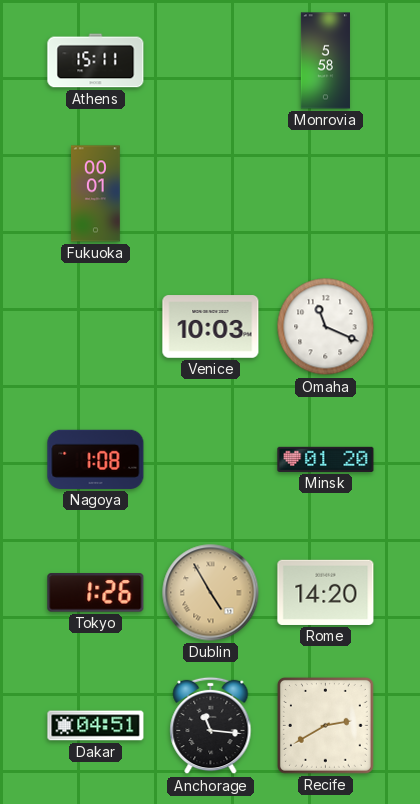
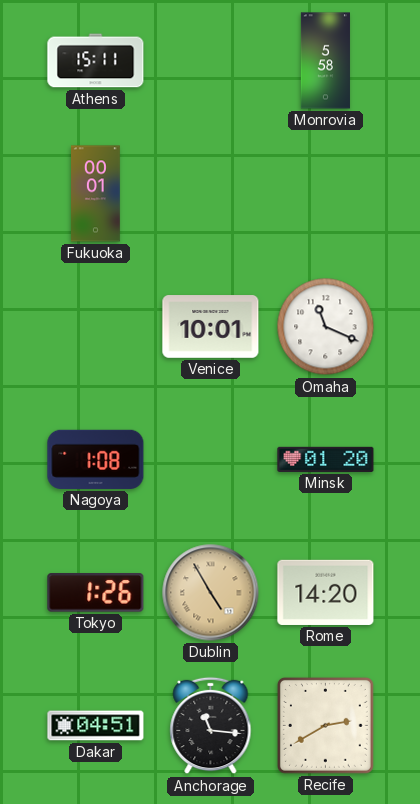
Venice: 10:03 -> 10:01
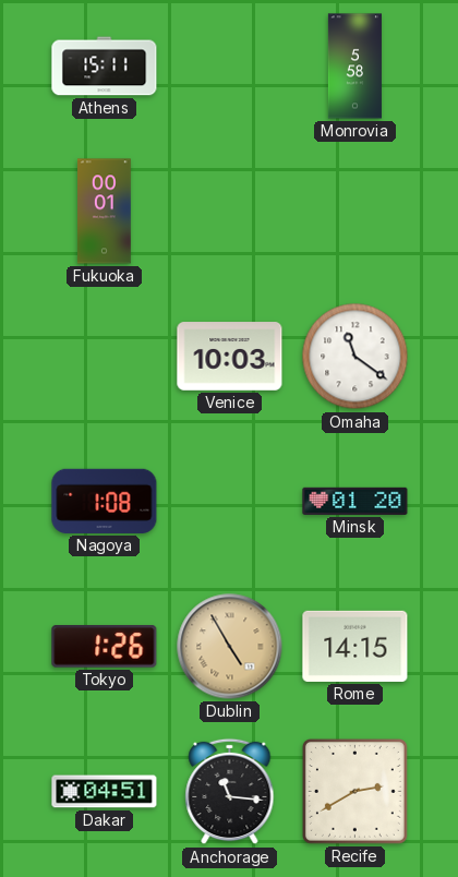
Venice: 10:01 -> 10:03
Omaha: 11:19 -> 11:21
Rome: 14:20 -> 14:15
